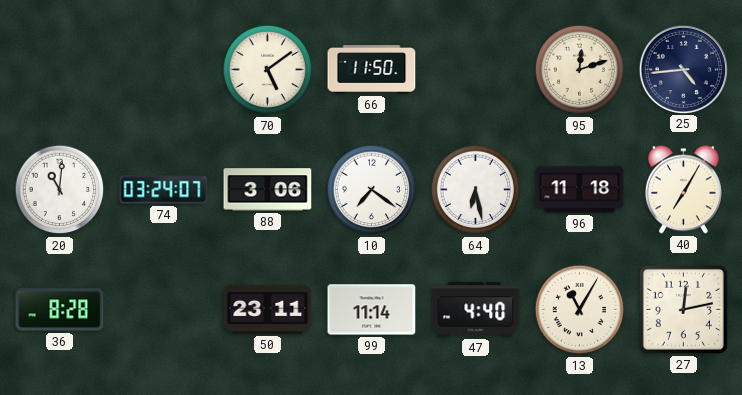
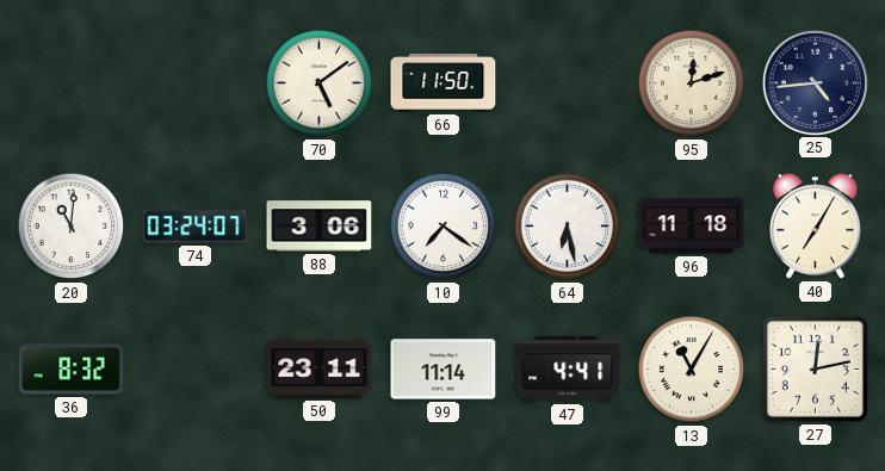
36: 8:28 -> 8:32
47: 4:40 -> 4:41
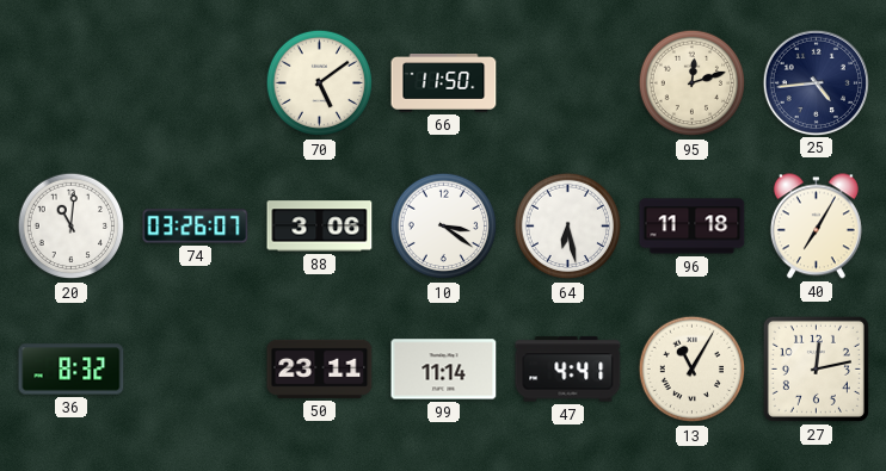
74: 03:24 -> 03:26
10: 7:21 -> 3:21
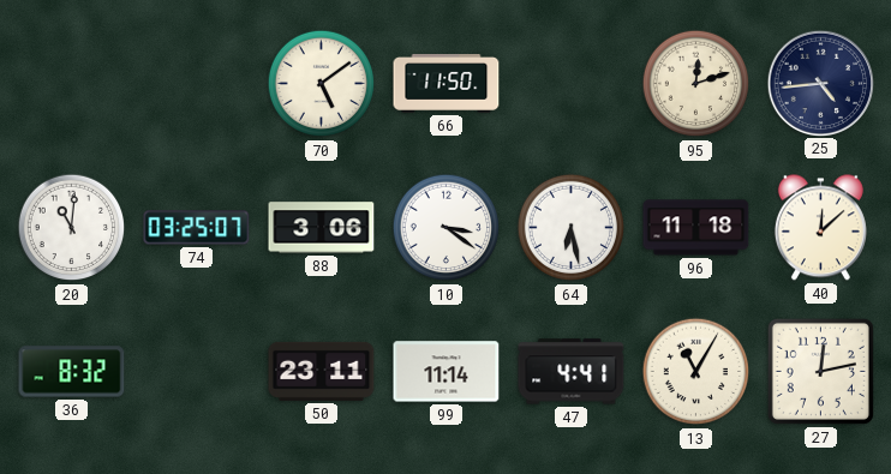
74: 03:26 -> 03:25
40: 7:05 -> 12:08
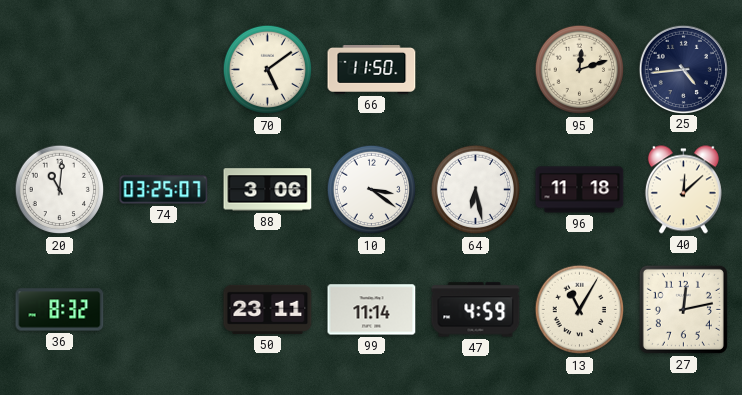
47: 4:41 -> 4:59
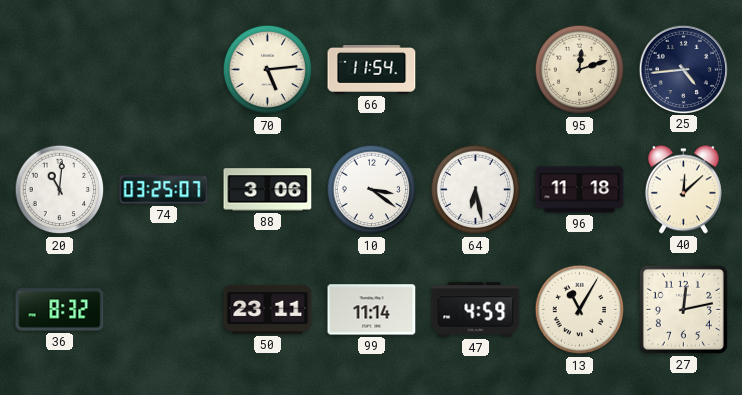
70: 5:09 -> 5:14
66: 11:50 -> 11:54
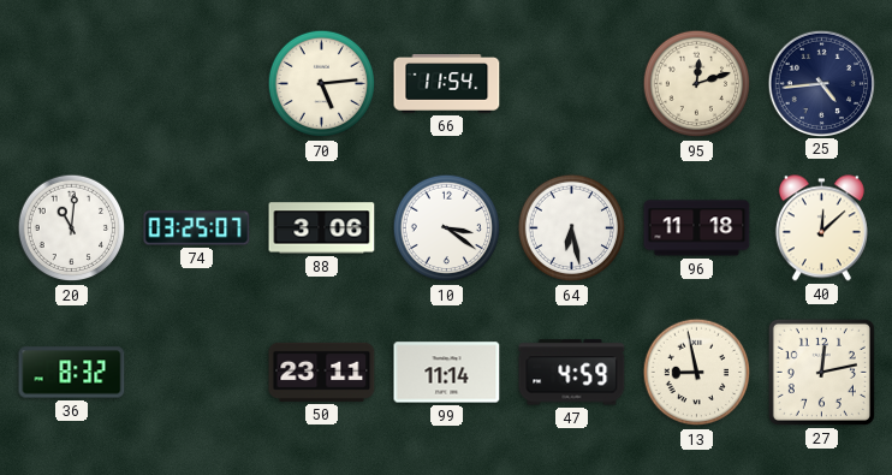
13: 11:05 -> 8:58
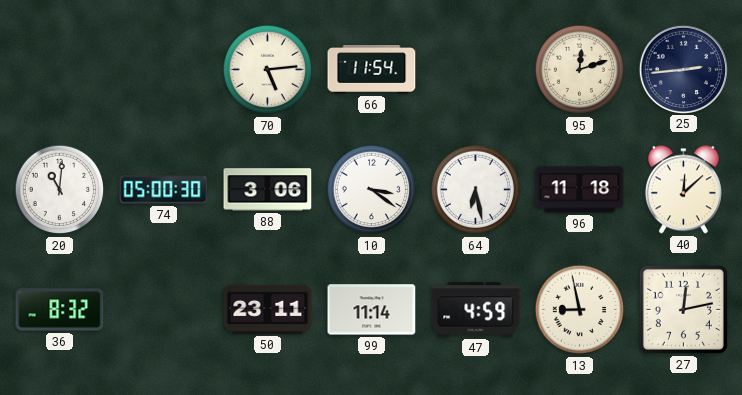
25: 4:44 -> 2:44
74: 03:25 -> 05:00
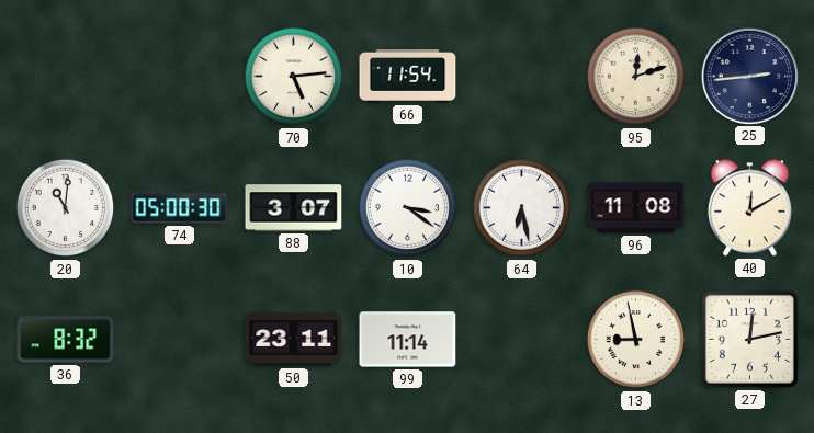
88: 3:06 -> 3:07
96: 11:18 -> 11:08
40: 12:08 -> 12:10
47: 4:59 -> none
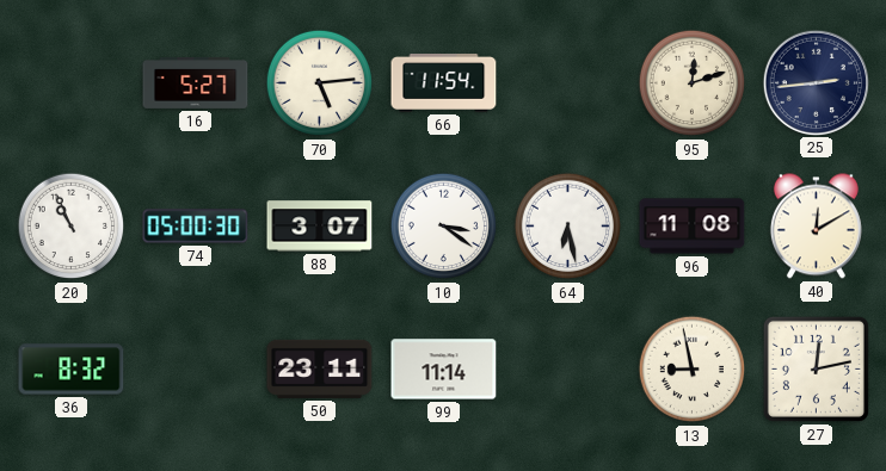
16: none -> 5:27
20: 11:01 -> 10:56
